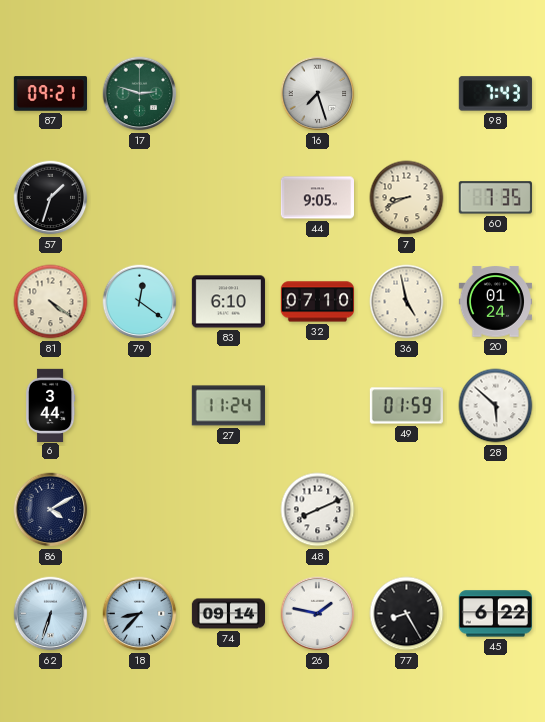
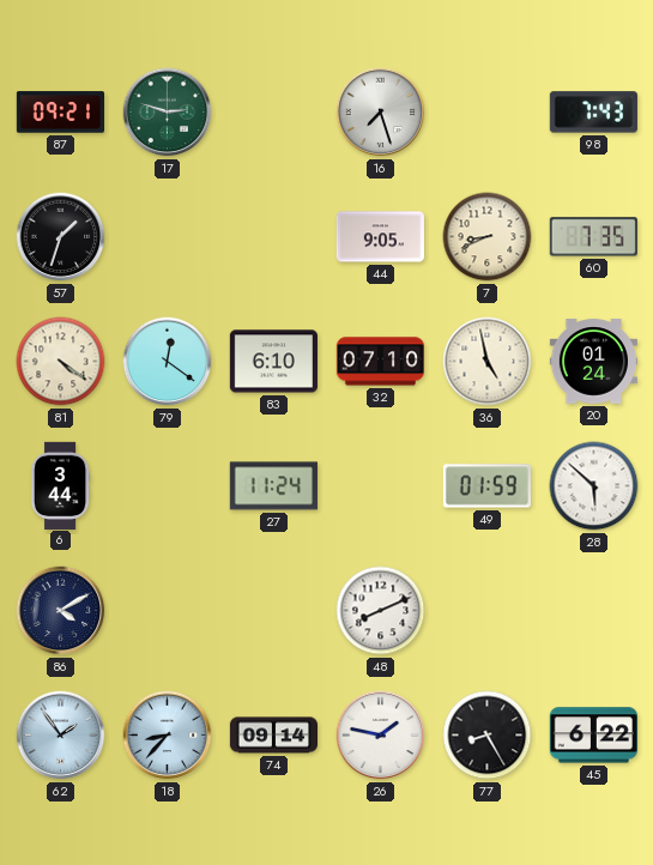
62: 6:33 -> 1:54
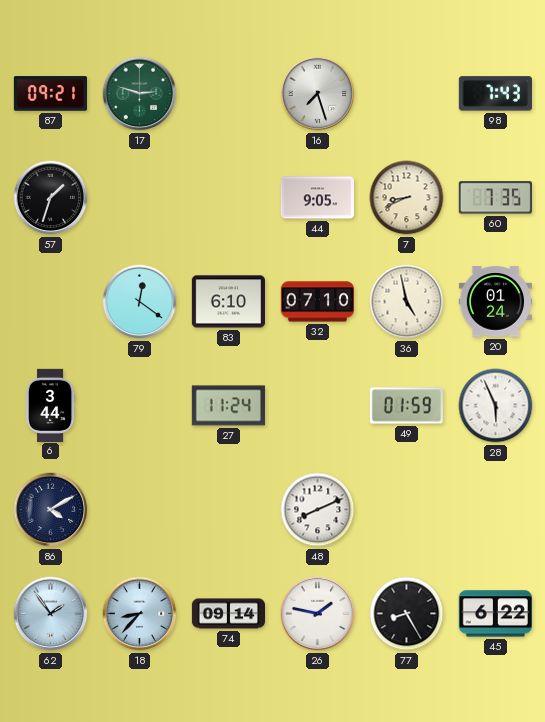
81: 4:21 -> none
28: 5:52 -> 5:56
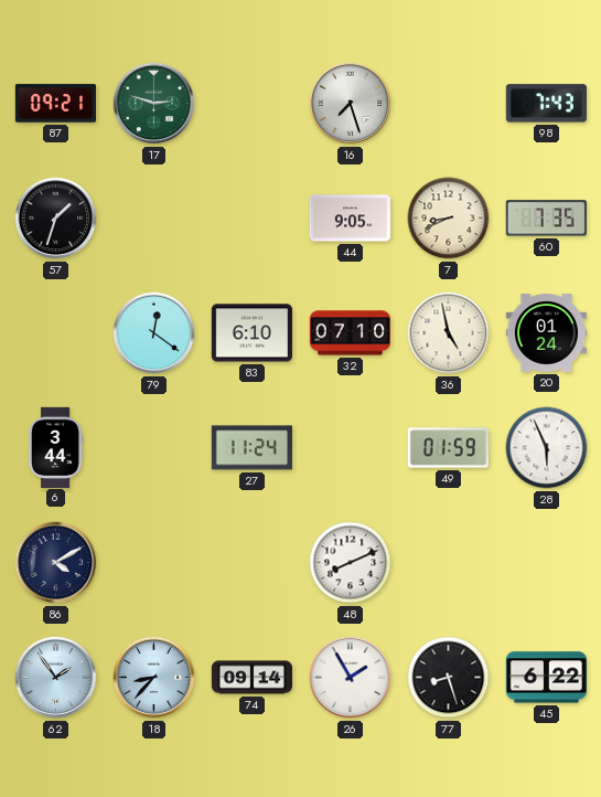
26: 1:47 -> 1:55
77: 8:25 -> 8:27
